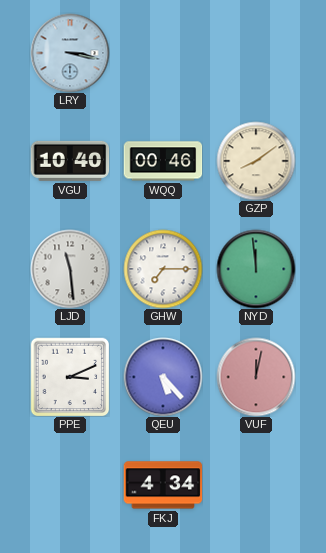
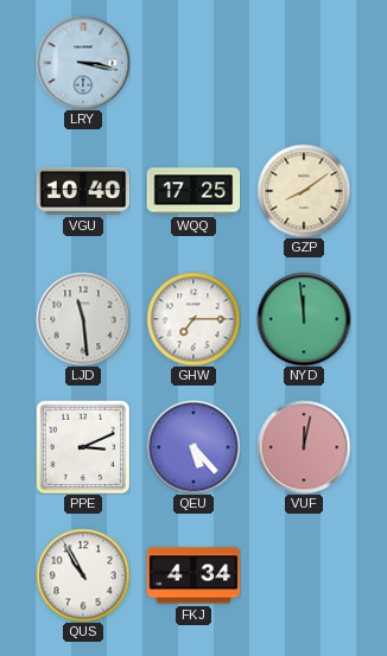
WQQ: 00:46 -> 17:25
QUS: none -> 10:55
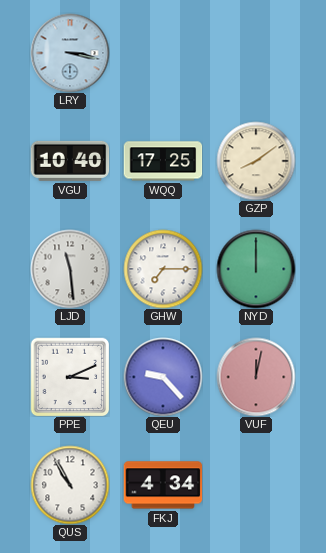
NYD: 11:59 -> 12:00
QEU: 5:23 -> 9:23
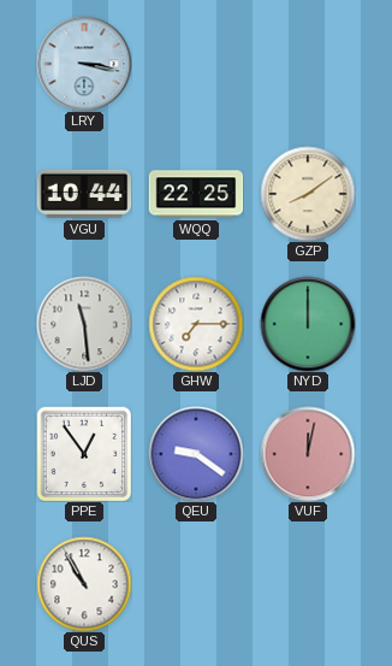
VGU: 10:40 -> 10:44
WQQ: 17:25 -> 22:25
PPE: 3:11 -> 12:54
QEU: 9:23 -> 9:21
FKJ: 4:34 -> none
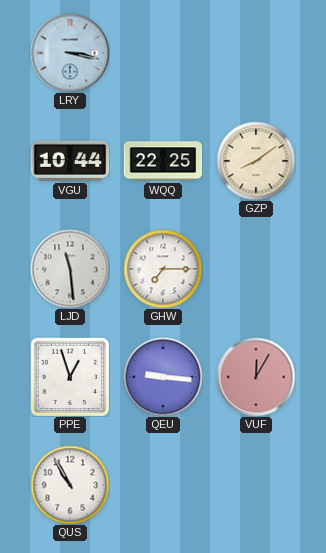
NYD: 12:00 -> none
PPE: 12:54 -> 12:57
QEU: 9:21 -> 9:16
VUF: 12:02 -> 12:05
